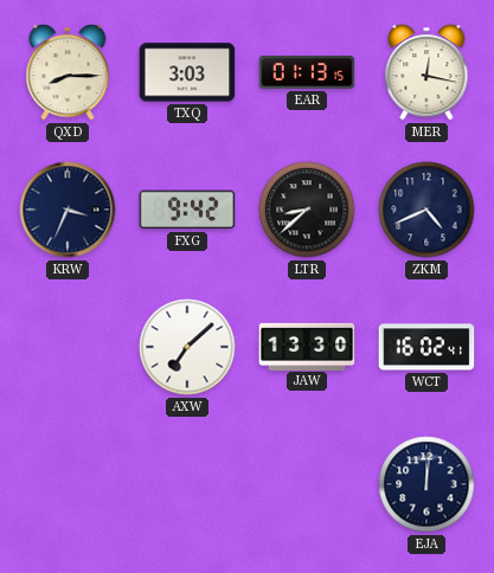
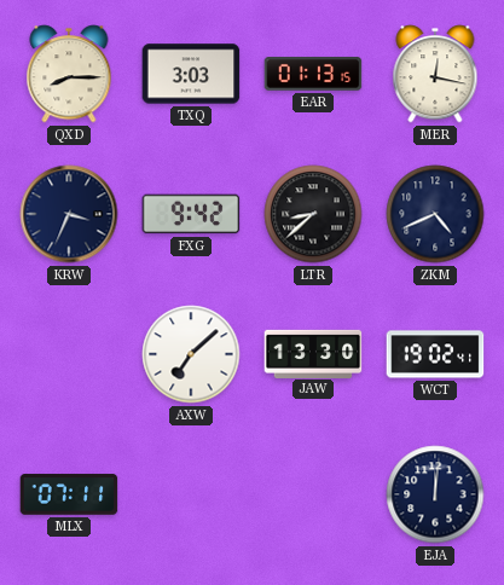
WCT: 16:02 -> 19:02
MLX: none -> 07:11
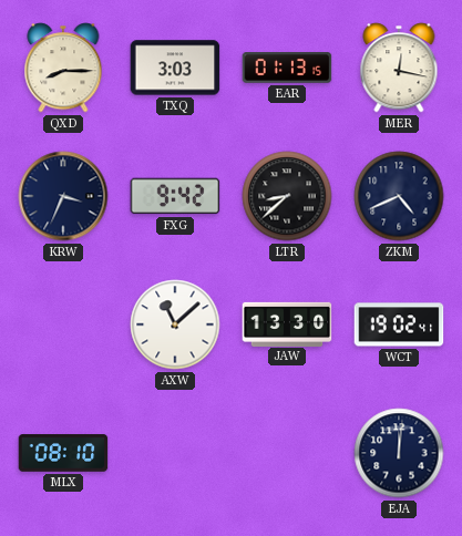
AXW: 7:08 -> 11:08
MLX: 07:11 -> 08:10
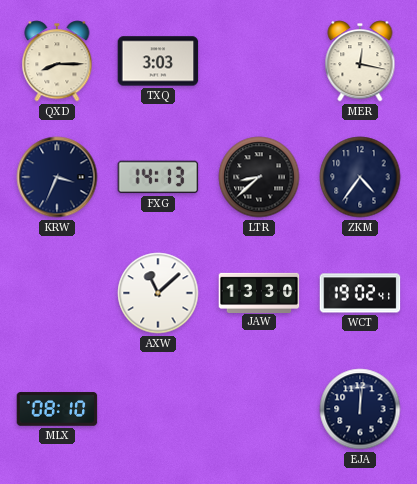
EAR: 01:13 -> none
FXG: 9:42 -> 14:13
ZKM: 4:41 -> 4:36
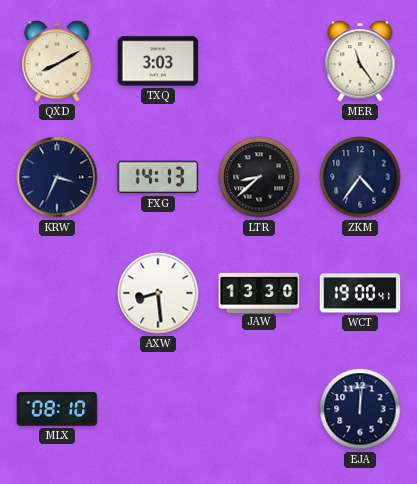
QXD: 8:15 -> 8:10
MER: 12:17 -> 11:24
AXW: 11:08 -> 8:29
WCT: 19:02 -> 19:00
